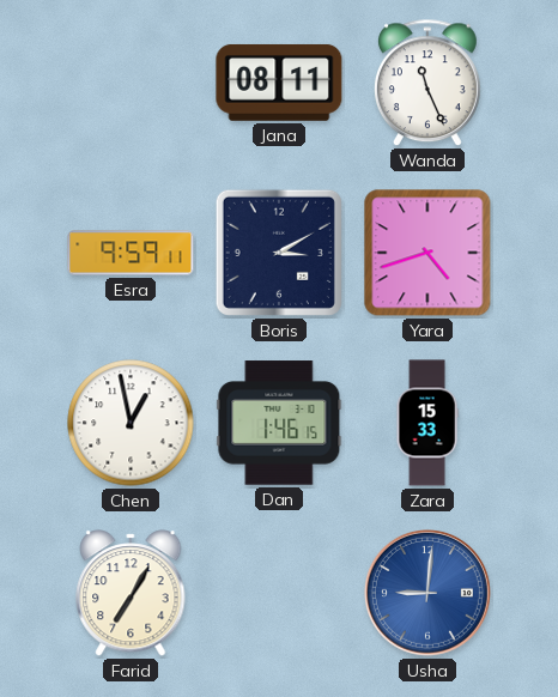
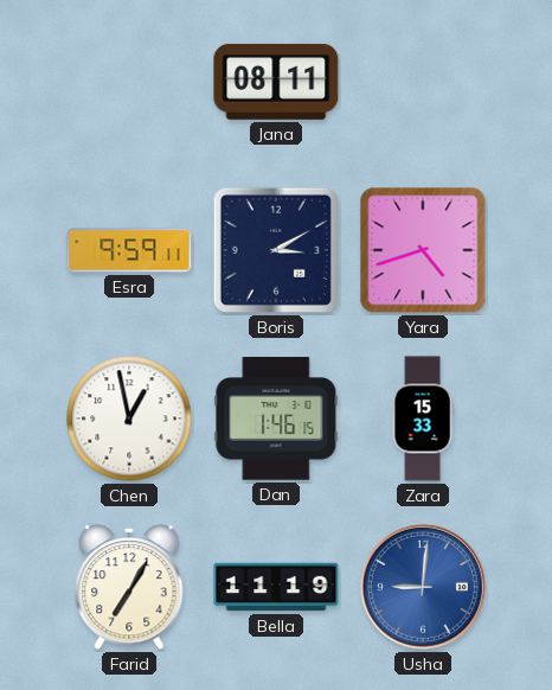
Wanda: 11:26 -> none
Bella: none -> 11:19
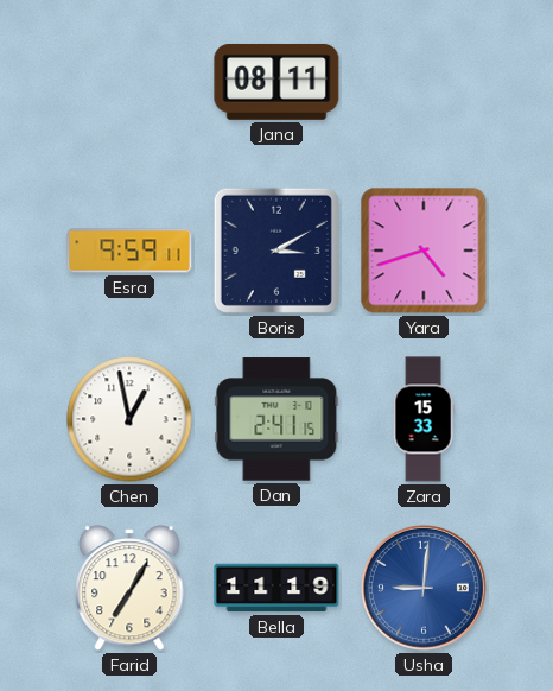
Dan: 1:46 -> 2:41
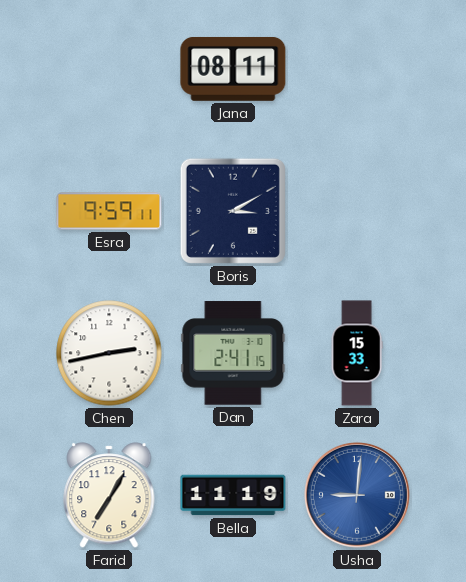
Yara: 4:42 -> none
Chen: 12:58 -> 2:43
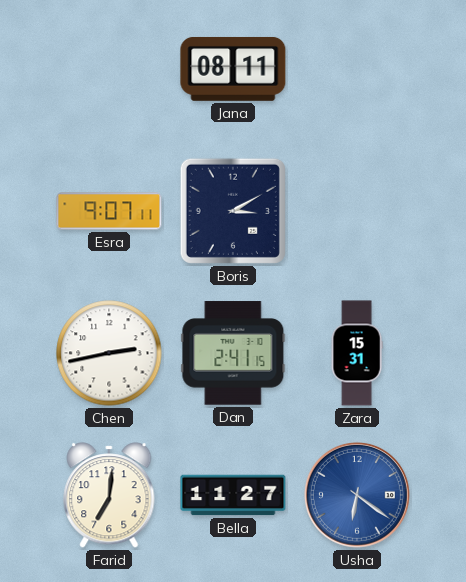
Esra: 9:59 -> 9:07
Zara: 15:33 -> 15:31
Farid: 7:05 -> 7:01
Bella: 11:19 -> 11:27
Usha: 9:01 -> 6:21
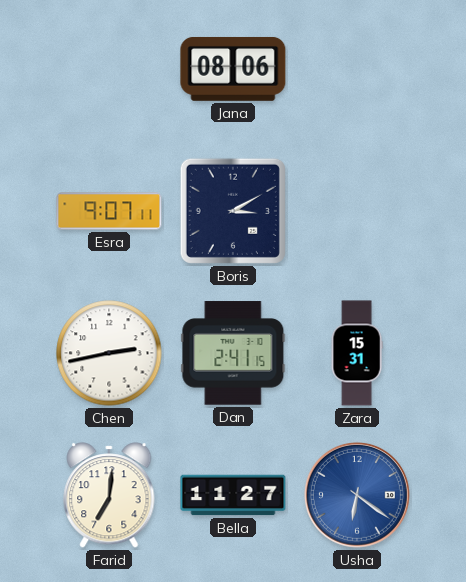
Jana: 08:11 -> 08:06
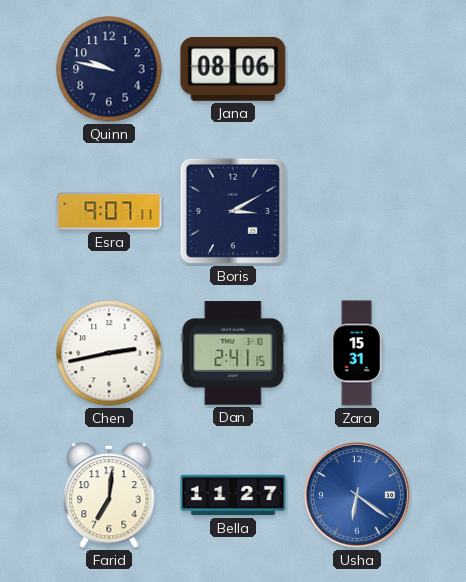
Quinn: none -> 9:47
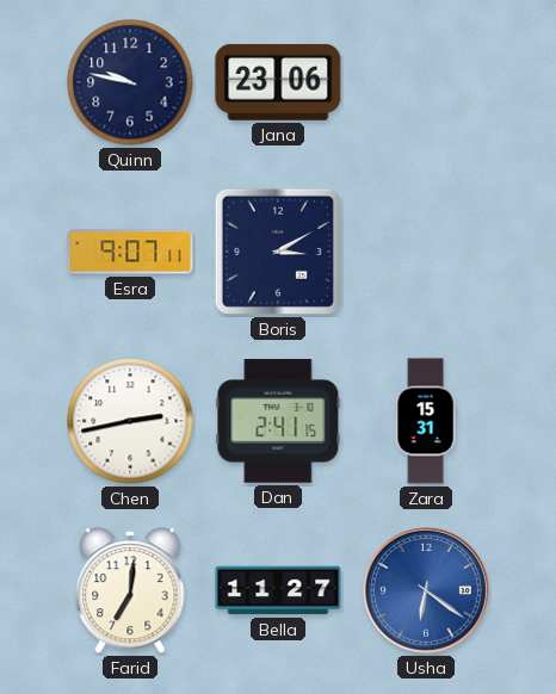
Jana: 08:06 -> 23:06
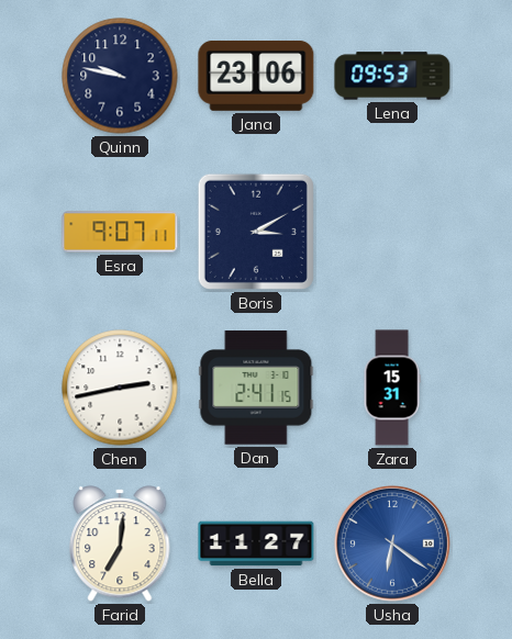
Lena: none -> 09:53
